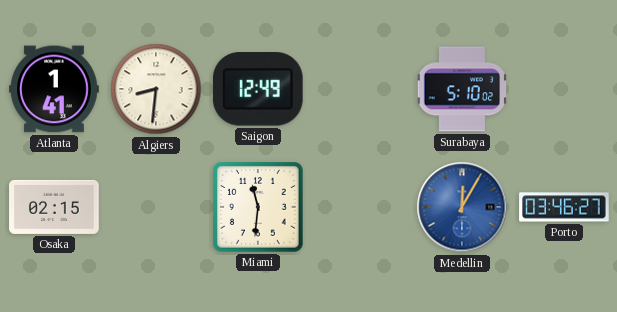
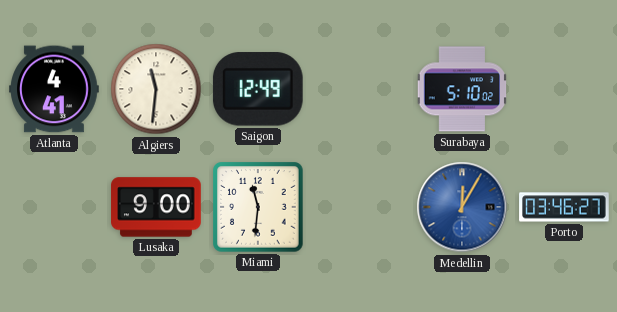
Atlanta: 1:41 -> 4:41
Algiers: 8:31 -> 11:31
Osaka: 02:15 -> none
Lusaka: none -> 9:00
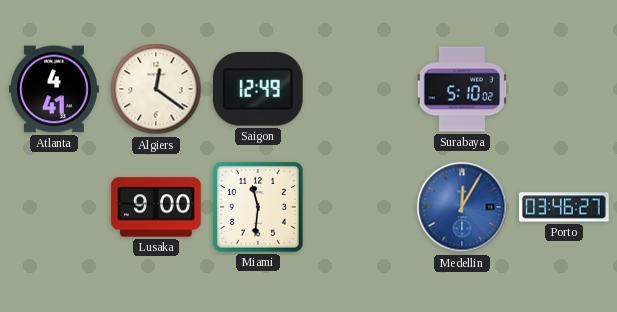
Algiers: 11:31 -> 12:21
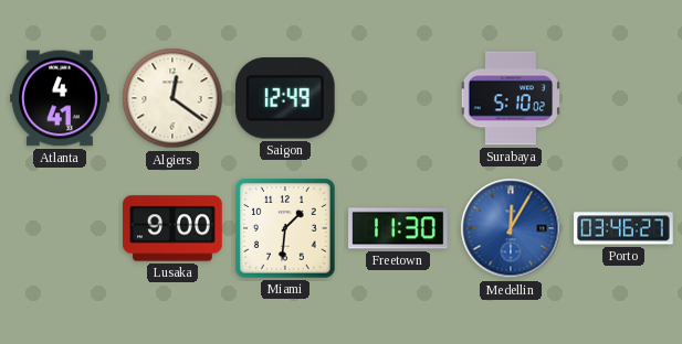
Miami: 11:31 -> 1:31
Freetown: none -> 11:30
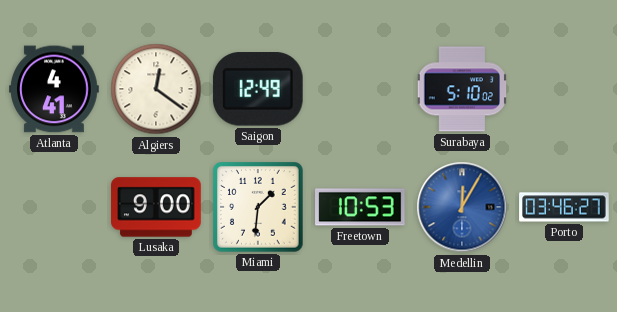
Freetown: 11:30 -> 10:53
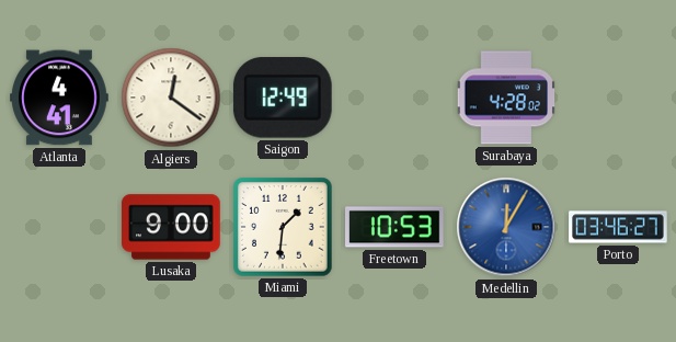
Surabaya: 5:10 -> 4:28
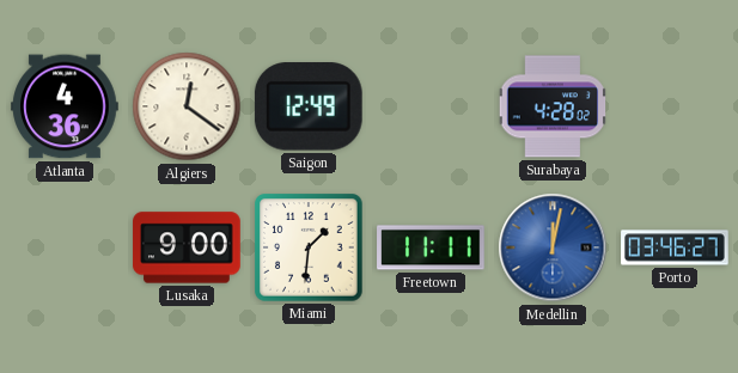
Atlanta: 4:41 -> 4:36
Freetown: 10:53 -> 11:11
Medellin: 12:05 -> 12:02
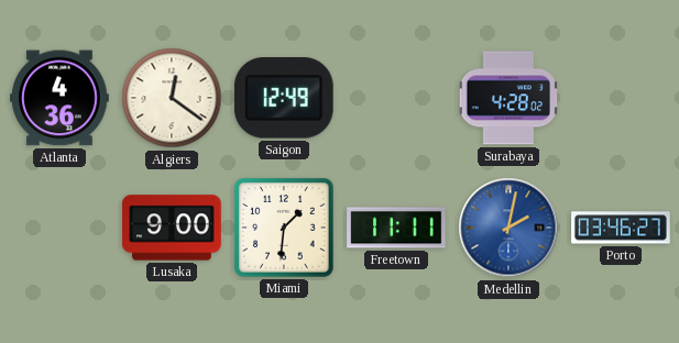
Medellin: 12:02 -> 2:02
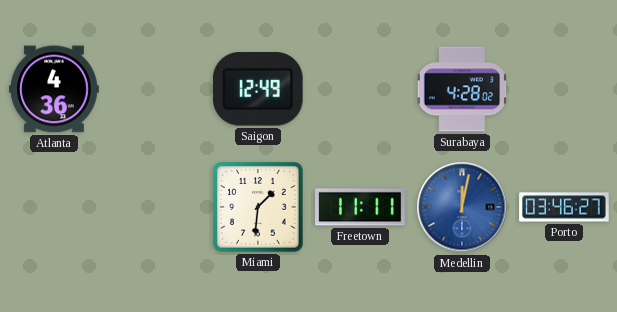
Algiers: 12:21 -> none
Lusaka: 9:00 -> none
Medellin: 2:02 -> 12:02
